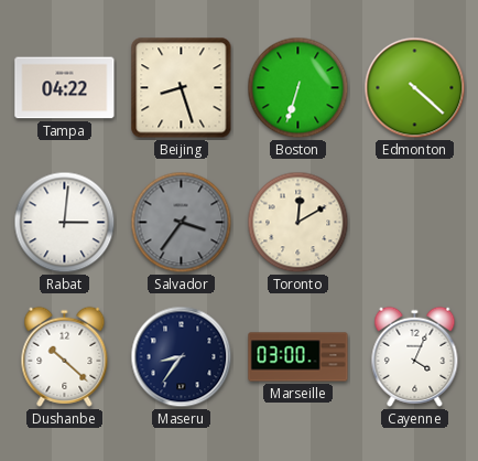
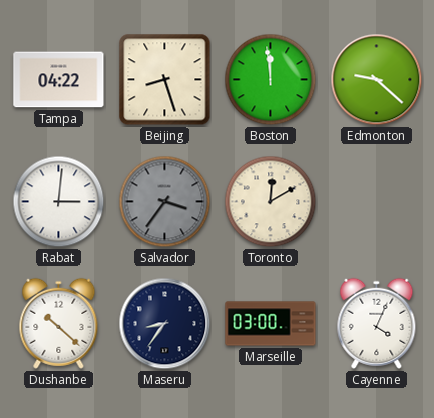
Boston: 6:33 -> 11:59
Edmonton: 4:22 -> 9:22
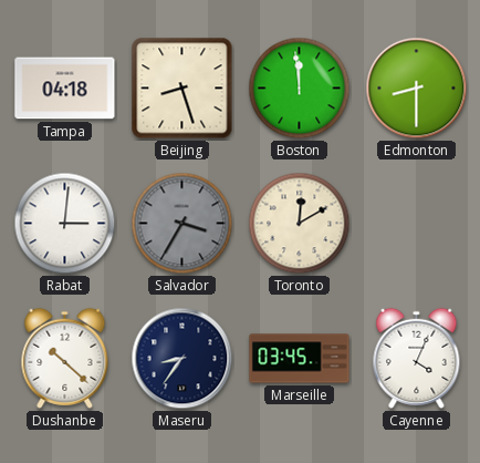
Tampa: 04:22 -> 04:18
Edmonton: 9:22 -> 8:30
Salvador: 3:36 -> 3:35
Marseille: 03:00 -> 03:45
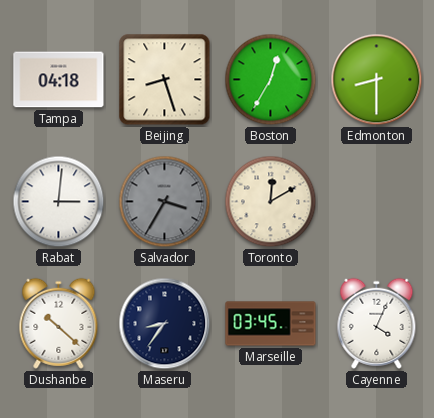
Boston: 11:59 -> 12:35
